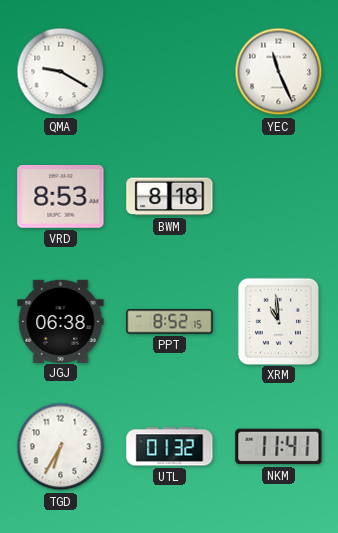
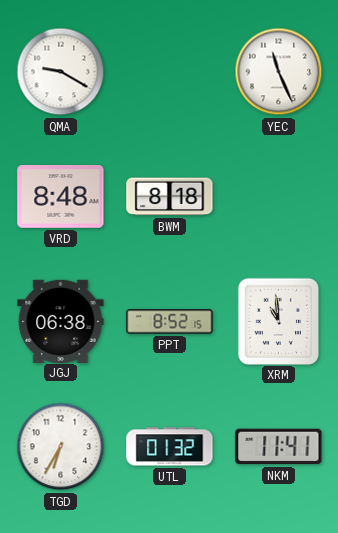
VRD: 8:53 -> 8:48
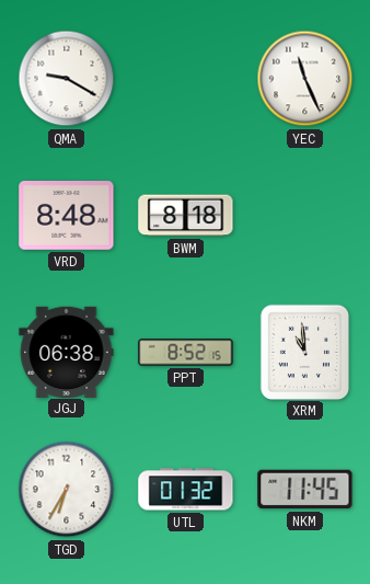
NKM: 11:41 -> 11:45
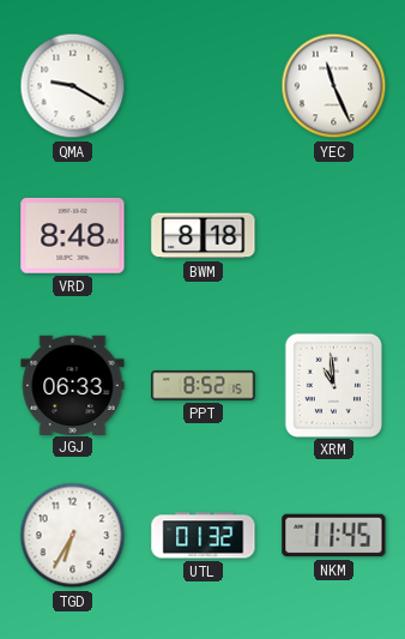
JGJ: 06:38 -> 06:33
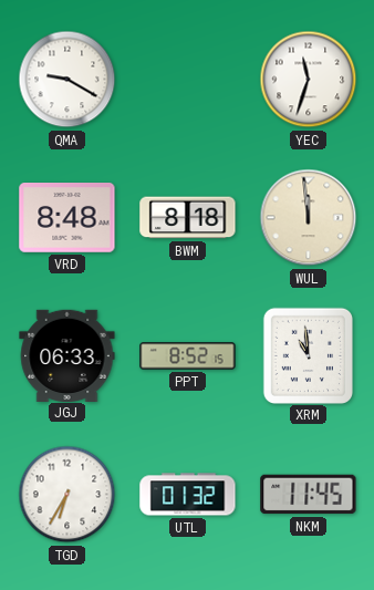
YEC: 11:26 -> 11:33
WUL: none -> 11:59
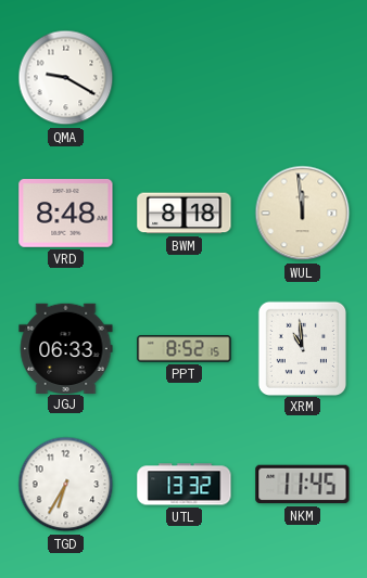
YEC: 11:33 -> none
UTL: 01:32 -> 13:32
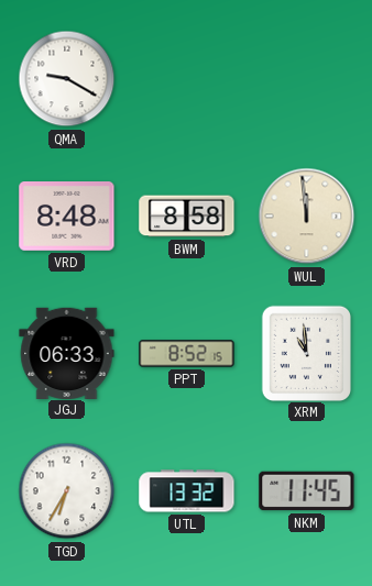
BWM: 8:18 -> 8:58
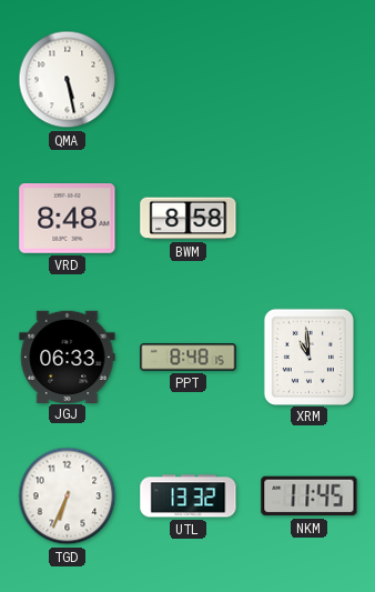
QMA: 9:20 -> 5:28
WUL: 11:59 -> none
PPT: 8:52 -> 8:48
TGD: 6:35 -> 6:34
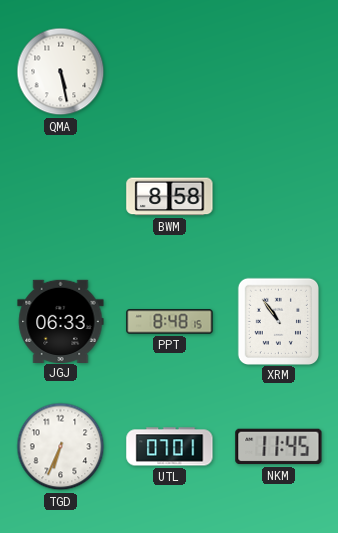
VRD: 8:48 -> none
XRM: 10:59 -> 10:54
UTL: 13:32 -> 07:01
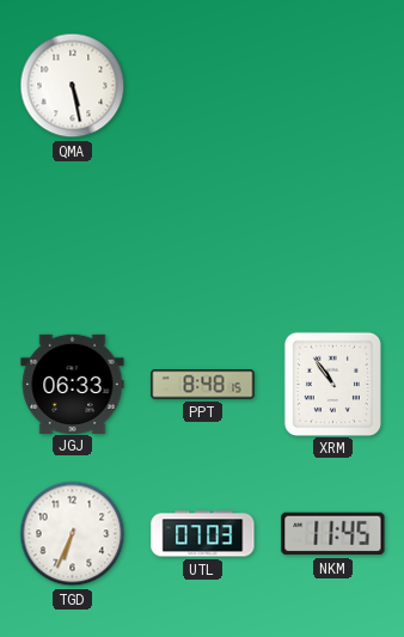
BWM: 8:58 -> none
UTL: 07:01 -> 07:03
